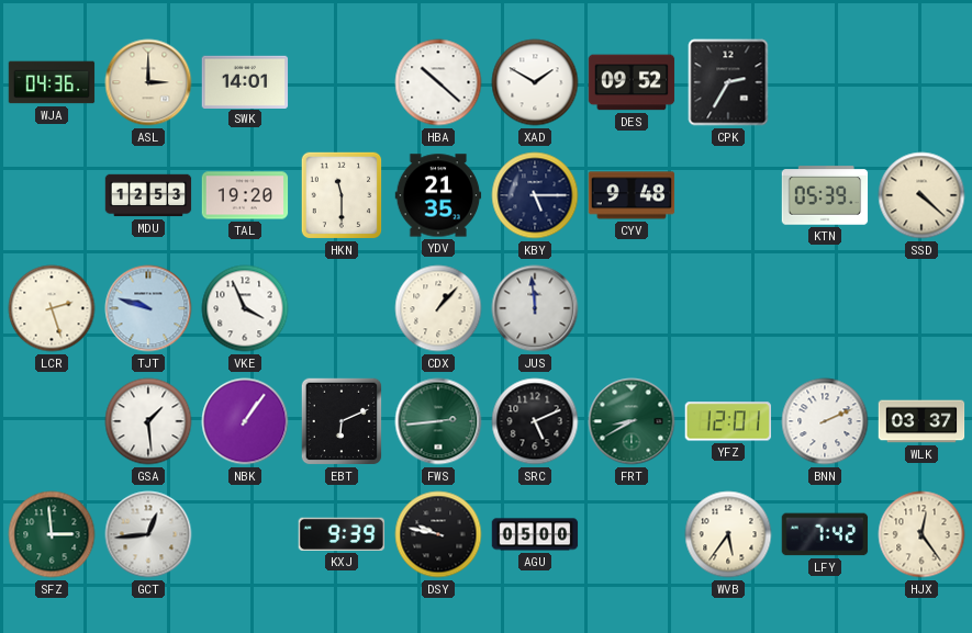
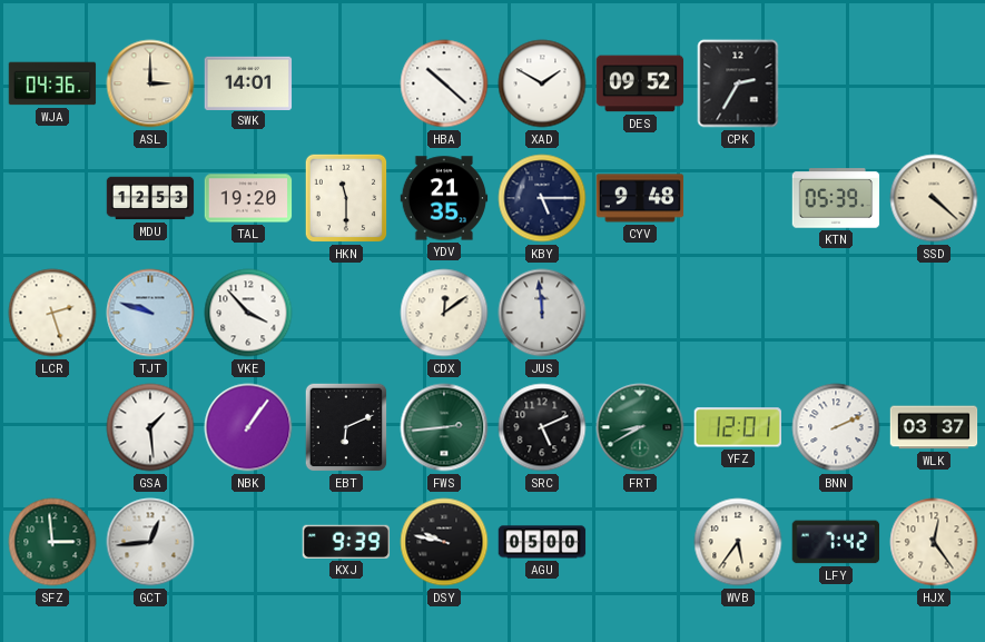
VKE: 3:56 -> 3:53
CDX: 1:07 -> 12:09
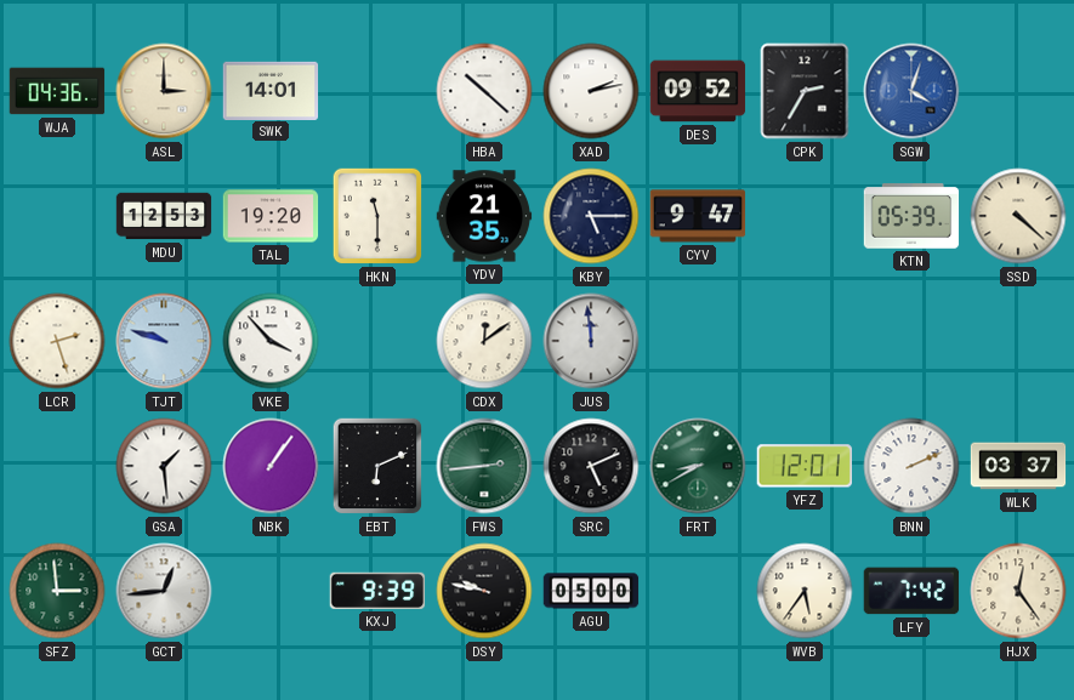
XAD: 1:50 -> 2:13
SGW: none -> 4:03
CYV: 9:48 -> 9:47
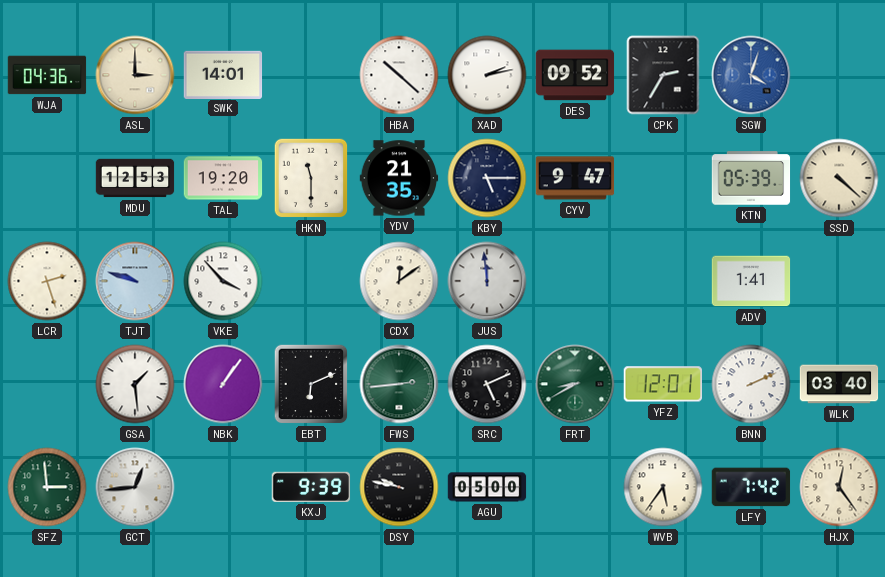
ADV: none -> 1:41
WLK: 03:37 -> 03:40
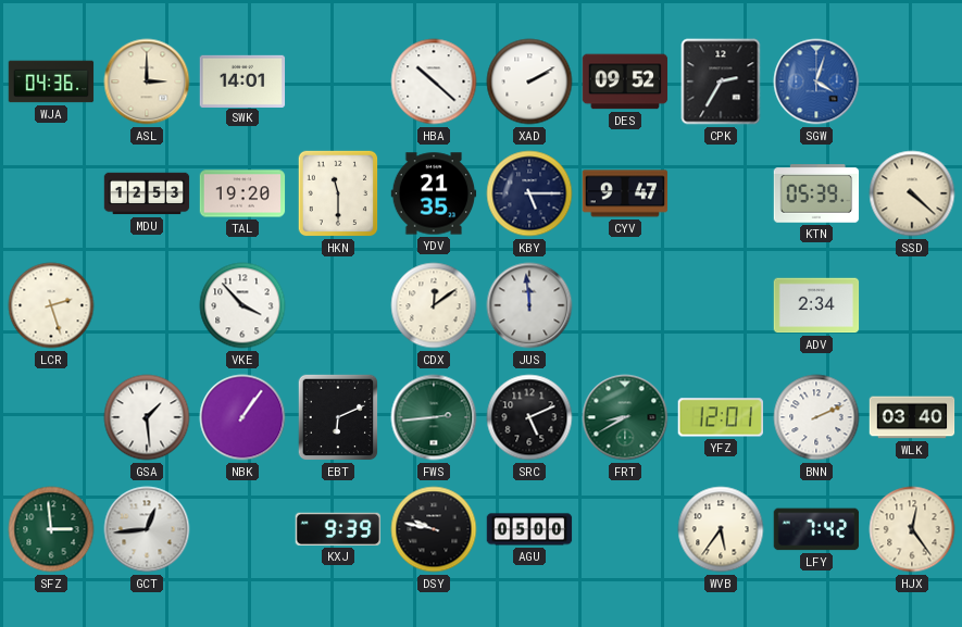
XAD: 2:13 -> 2:10
TJT: 9:48 -> none
ADV: 1:41 -> 2:34
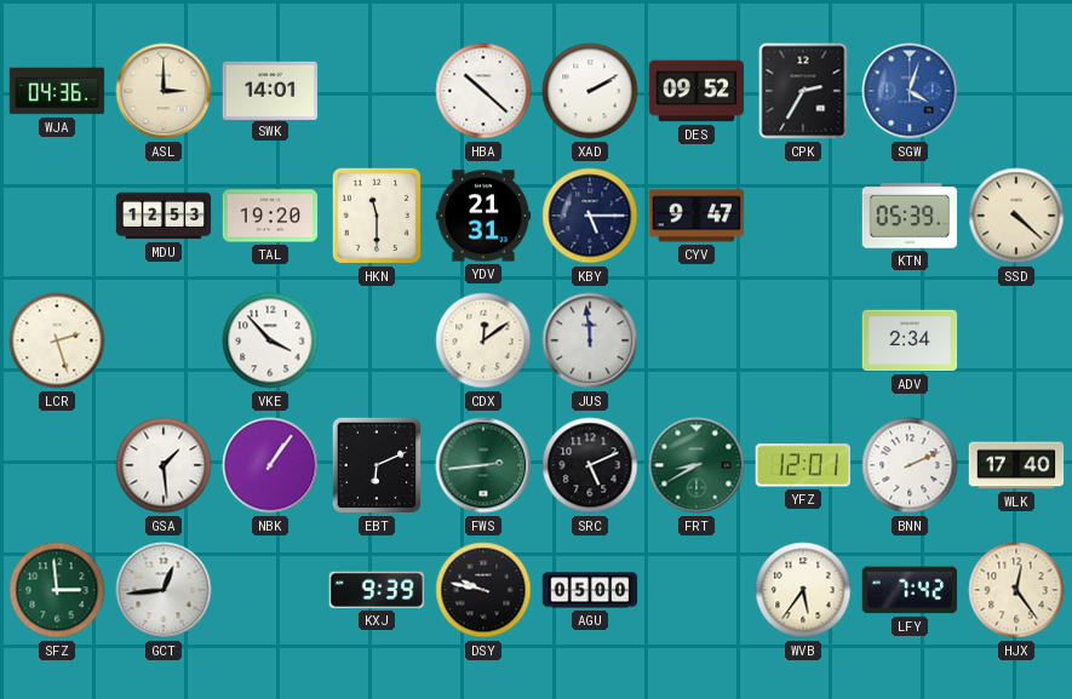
YDV: 21:35 -> 21:31
WLK: 03:40 -> 17:40
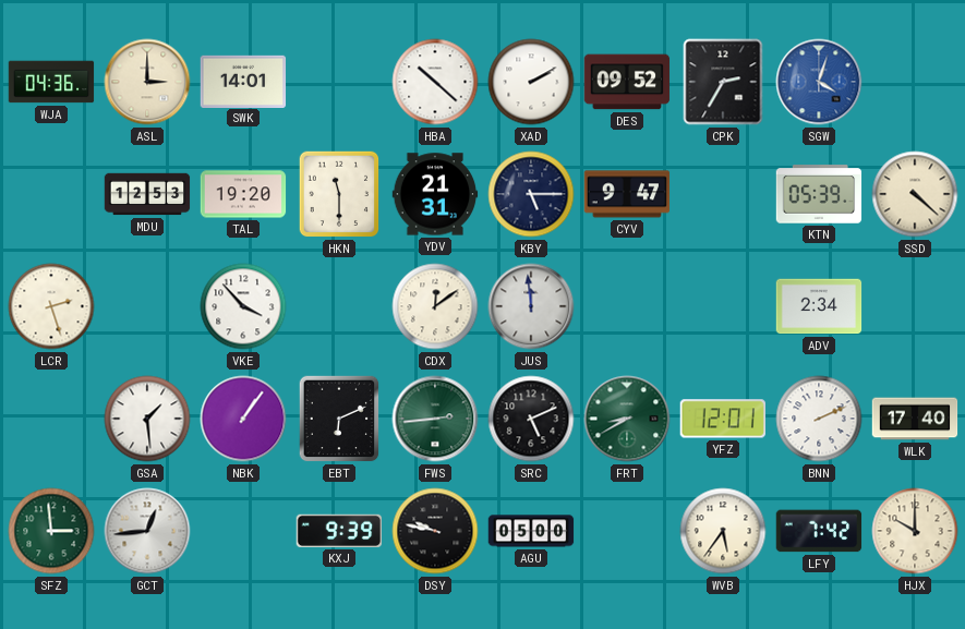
HJX: 12:24 -> 10:00
